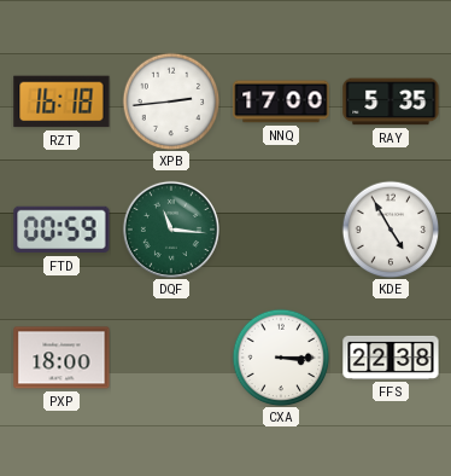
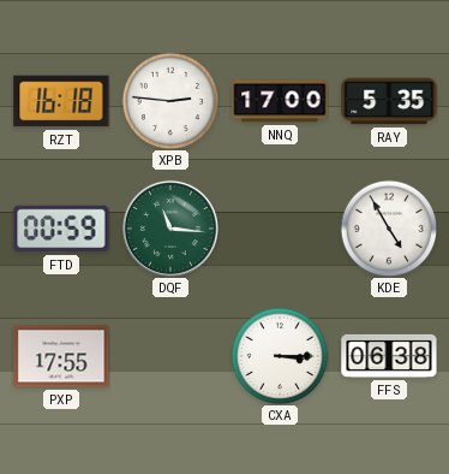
XPB: 2:44 -> 2:46
PXP: 18:00 -> 17:55
FFS: 22:38 -> 06:38
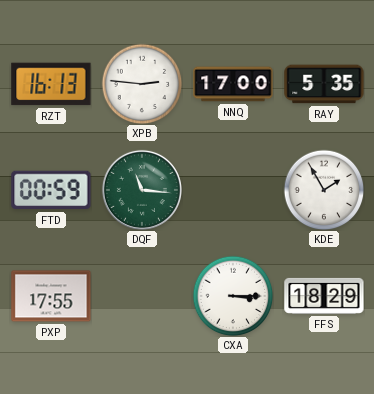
RZT: 16:18 -> 16:13
KDE: 4:55 -> 1:55
FFS: 06:38 -> 18:29
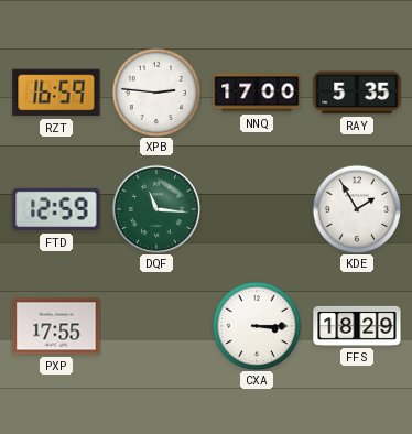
RZT: 16:13 -> 16:59
FTD: 00:59 -> 12:59
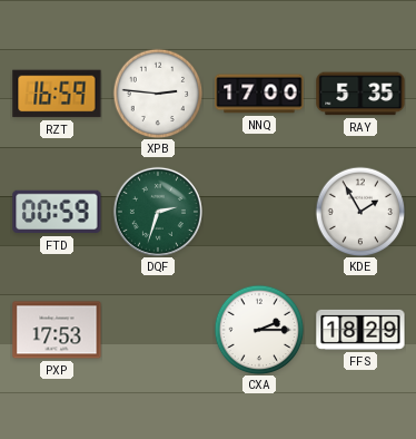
FTD: 12:59 -> 00:59
DQF: 11:16 -> 2:33
PXP: 17:55 -> 17:53
CXA: 3:15 -> 2:15
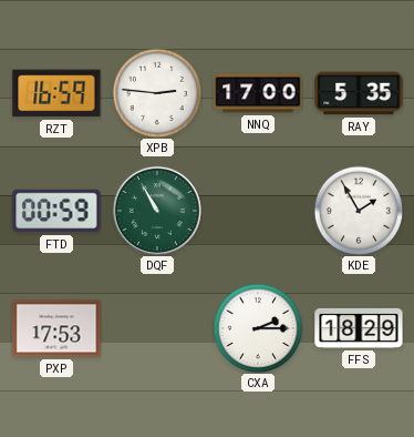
DQF: 2:33 -> 10:55
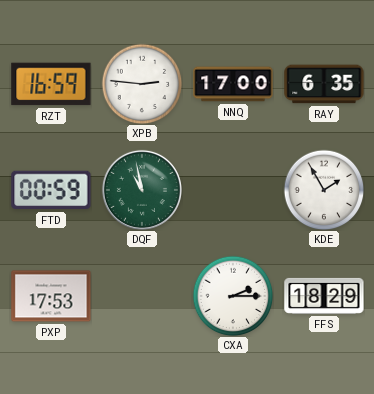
RAY: 5:35 -> 6:35
DQF: 10:55 -> 10:58
